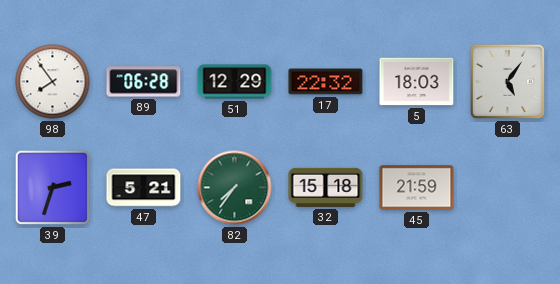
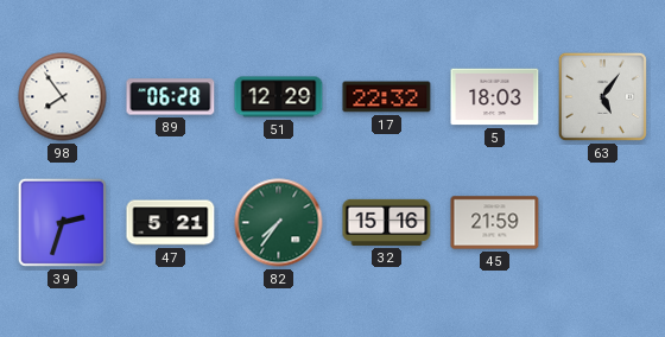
32: 15:18 -> 15:16
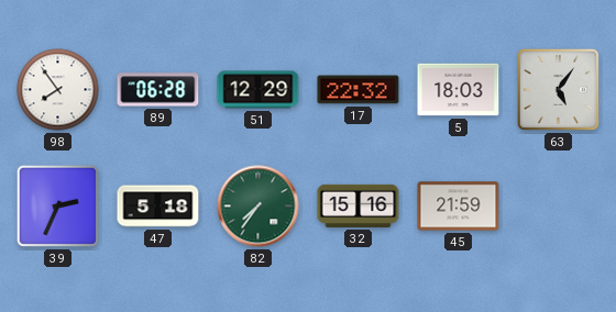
39: 2:33 -> 2:34
47: 5:21 -> 5:18
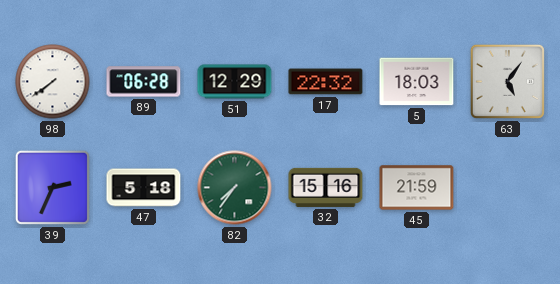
98: 7:54 -> 7:39
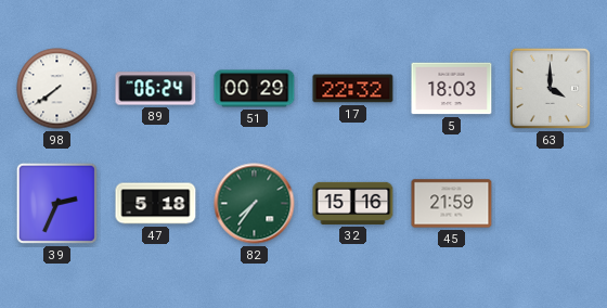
89: 06:28 -> 06:24
51: 12:29 -> 00:29
63: 5:06 -> 4:00
